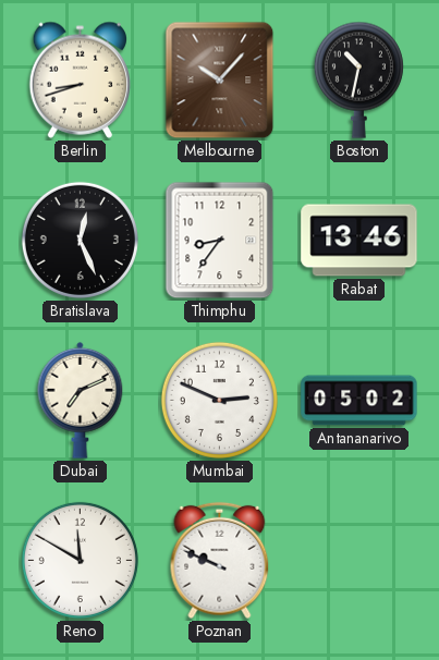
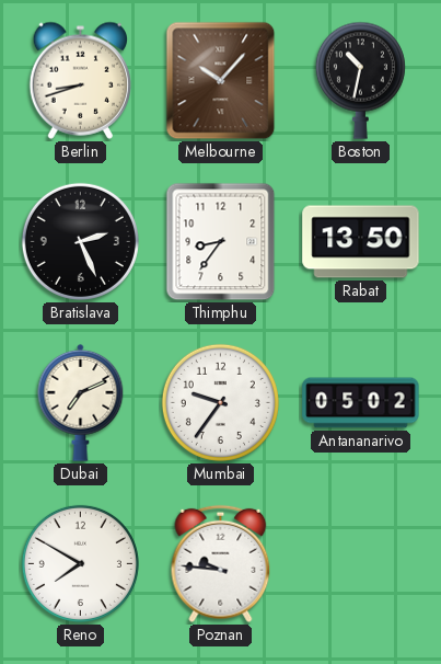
Bratislava: 12:26 -> 2:26
Rabat: 13:46 -> 13:50
Mumbai: 2:49 -> 9:36
Reno: 11:50 -> 7:50
Poznan: 9:49 -> 9:46
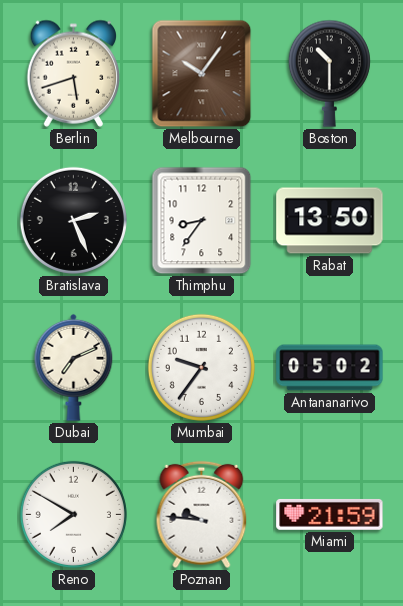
Berlin: 8:42 -> 5:42
Melbourne: 10:07 -> 10:06
Boston: 10:32 -> 10:30
Miami: none -> 21:59
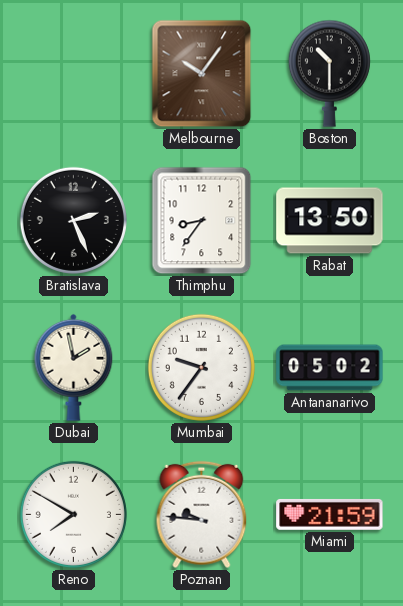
Berlin: 5:42 -> none
Dubai: 7:11 -> 1:58
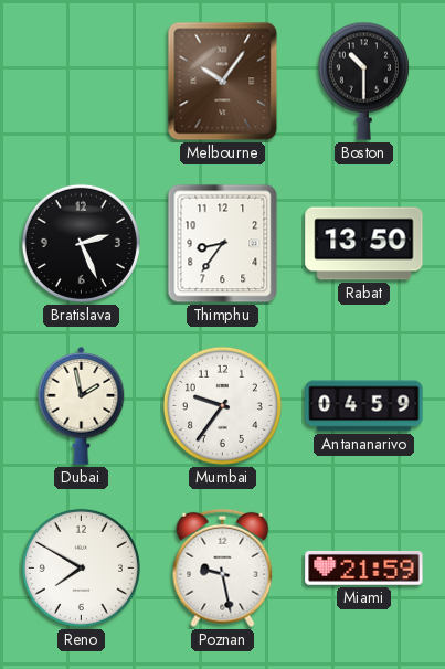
Antananarivo: 05:02 -> 04:59
Poznan: 9:46 -> 9:28
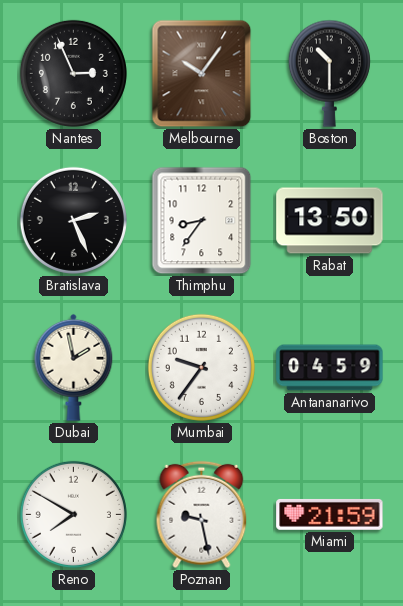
Nantes: none -> 2:56
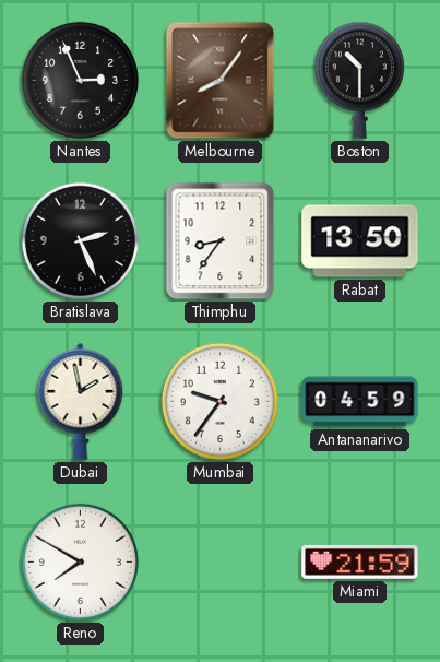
Melbourne: 10:06 -> 8:06
Poznan: 9:28 -> none
